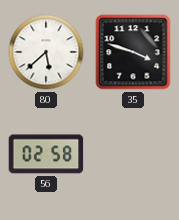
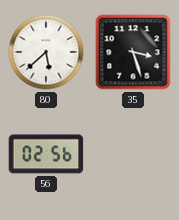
35: 3:48 -> 3:27
56: 02:58 -> 02:56
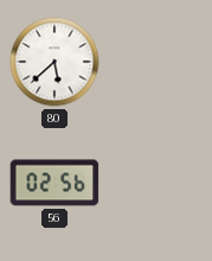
35: 3:27 -> none
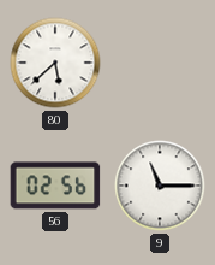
9: none -> 11:15
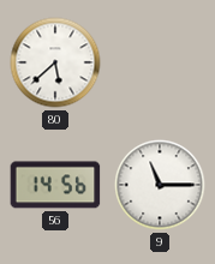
56: 02:56 -> 14:56
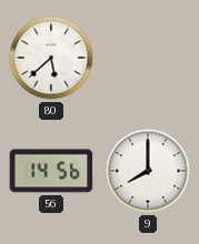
9: 11:15 -> 8:00
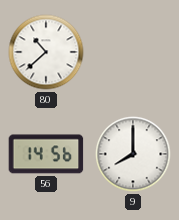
80: 5:38 -> 10:38
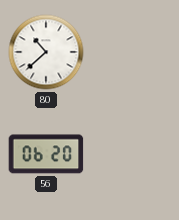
56: 14:56 -> 06:20
9: 8:00 -> none
